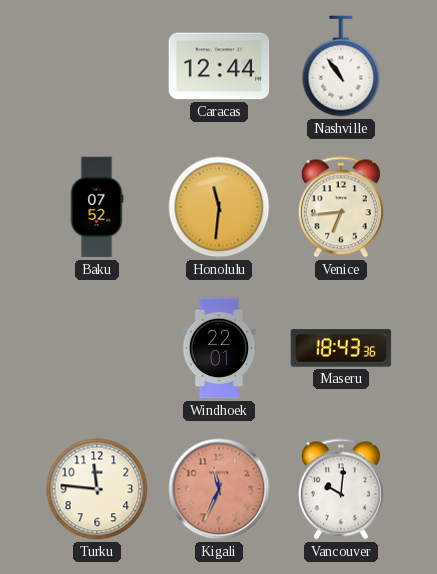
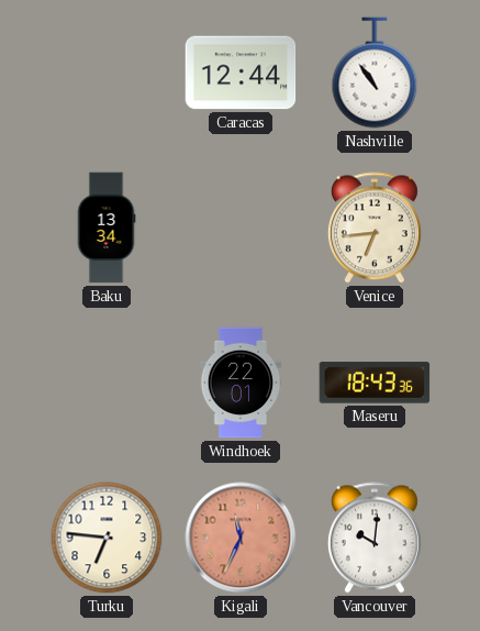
Baku: 07:52 -> 13:34
Honolulu: 11:31 -> none
Turku: 11:46 -> 6:46
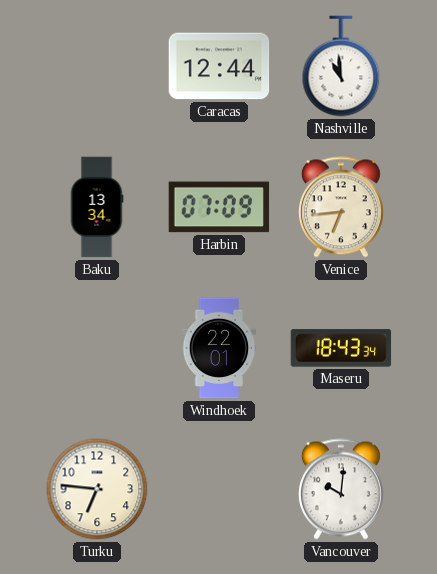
Nashville: 10:54 -> 10:59
Harbin: none -> 07:09
Maseru: 18:43:36 -> 18:43:34
Kigali: 11:34 -> none
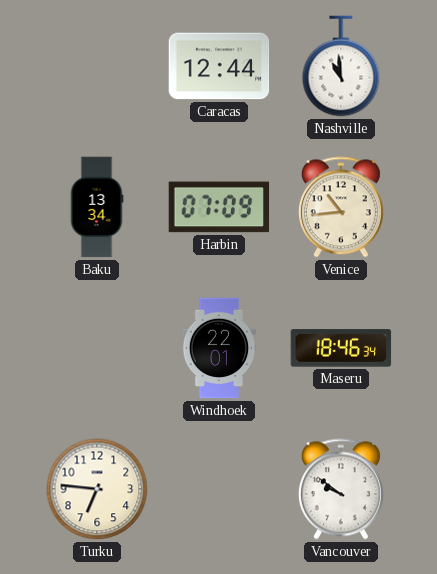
Venice: 6:44 -> 10:44
Maseru: 18:43 -> 18:46
Vancouver: 10:01 -> 9:51
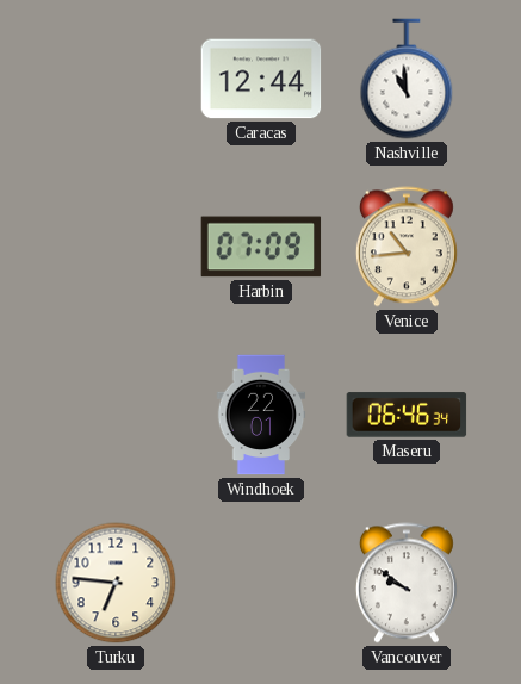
Baku: 13:34 -> none
Maseru: 18:46 -> 06:46
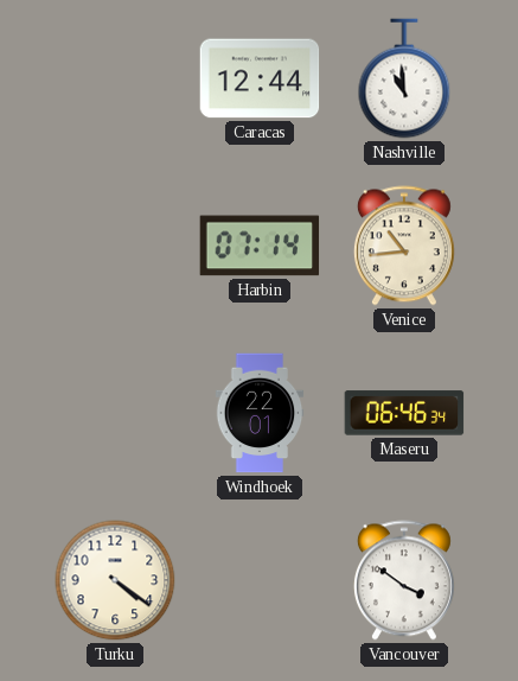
Harbin: 07:09 -> 07:14
Turku: 6:46 -> 4:21
Vancouver: 9:51 -> 3:51
